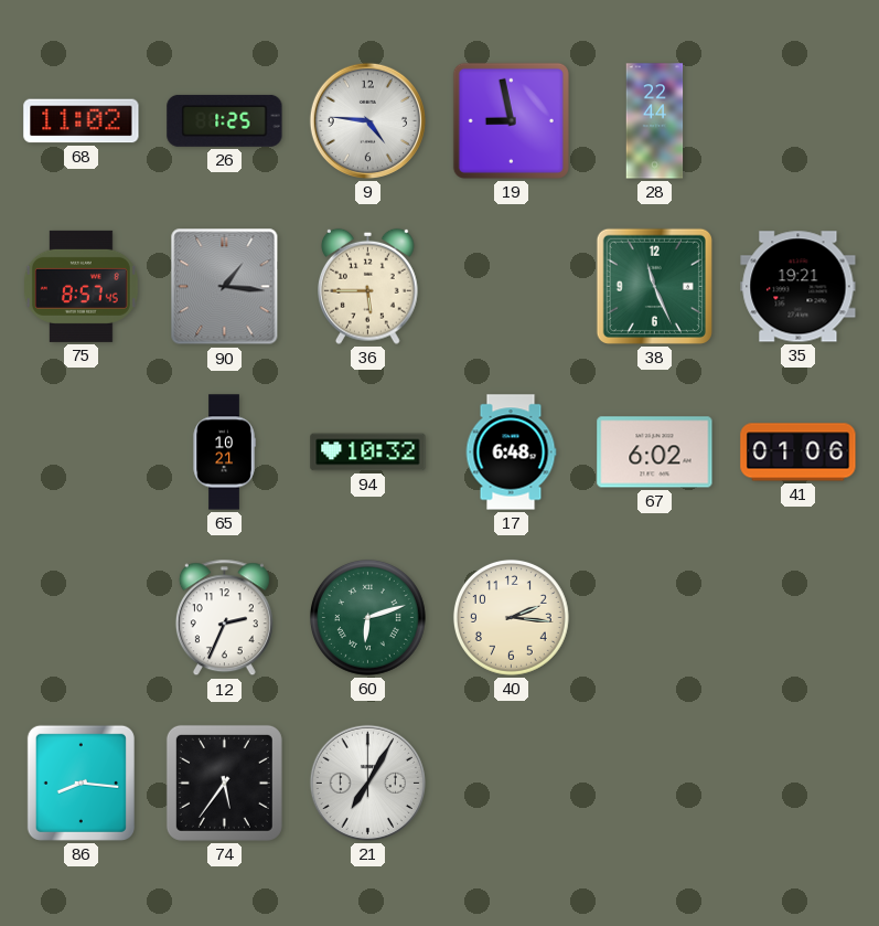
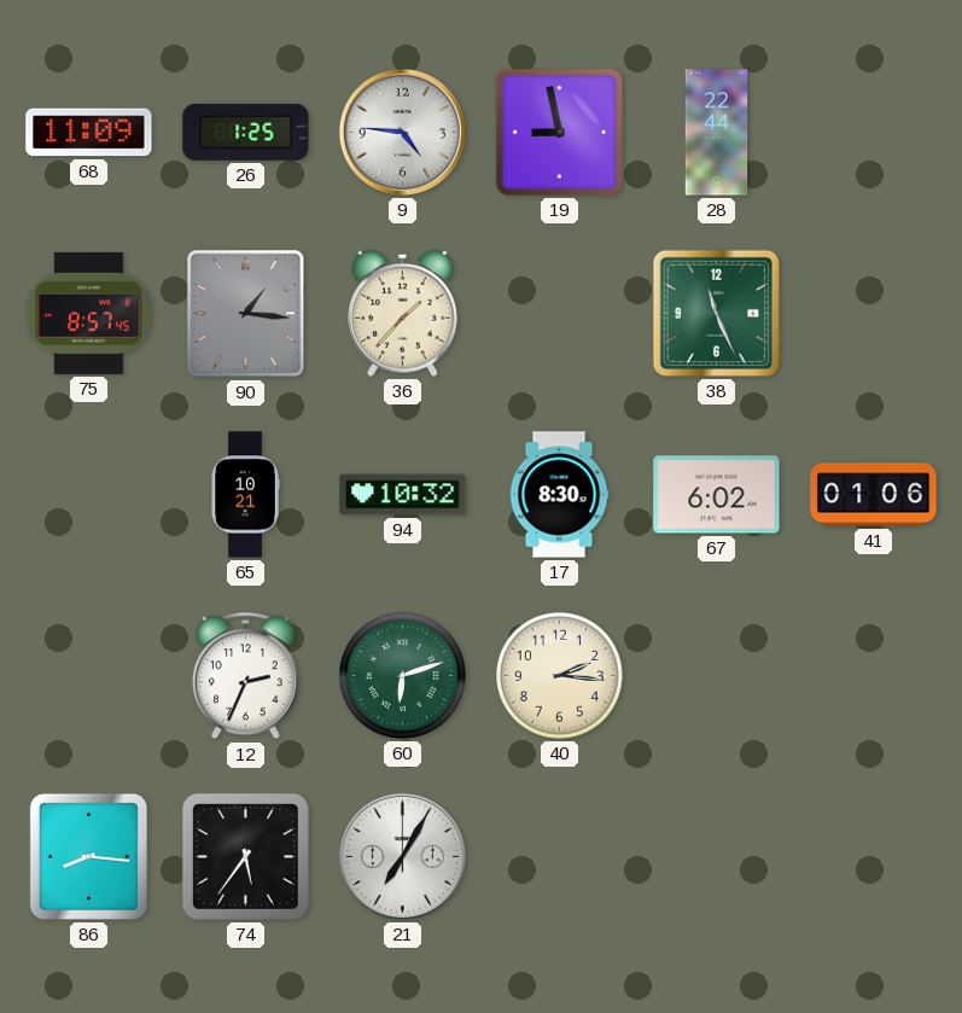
68: 11:02 -> 11:09
36: 5:45 -> 1:37
35: 19:21 -> none
17: 6:48 -> 8:30
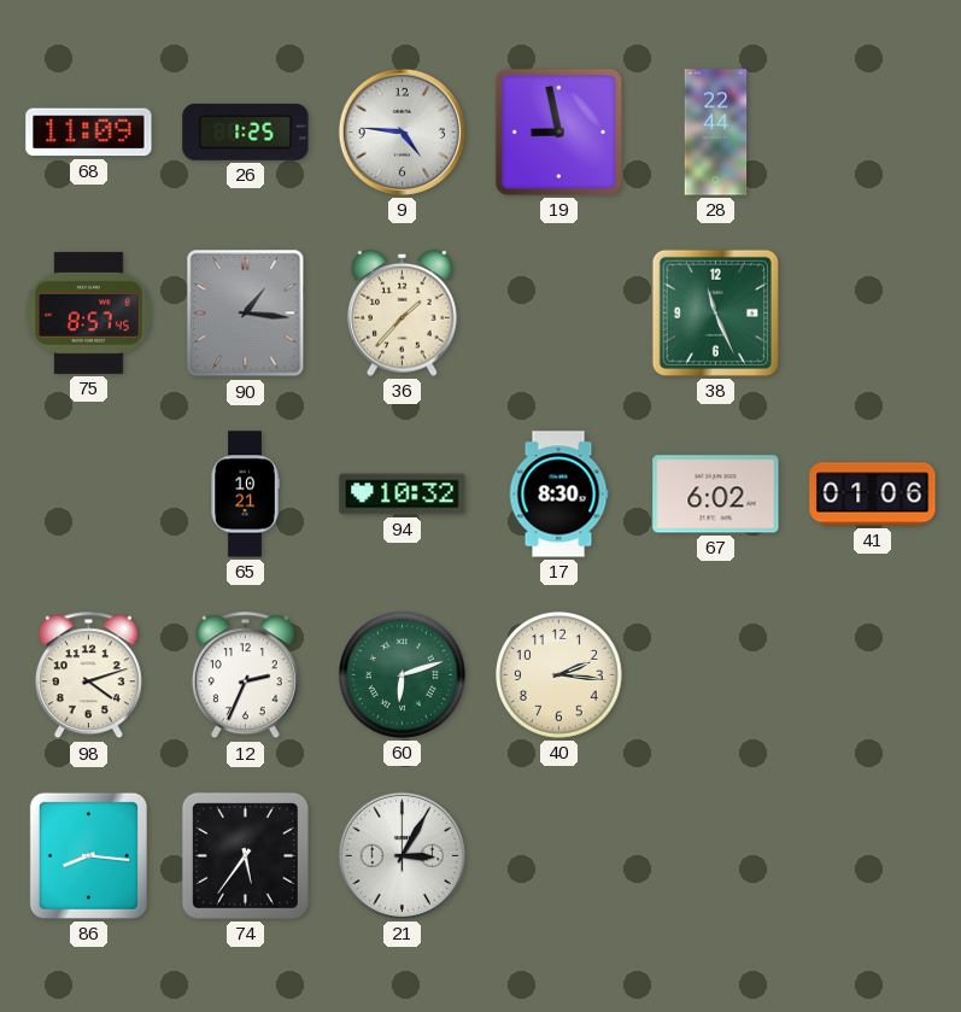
98: none -> 4:12
21: 7:05 -> 3:05
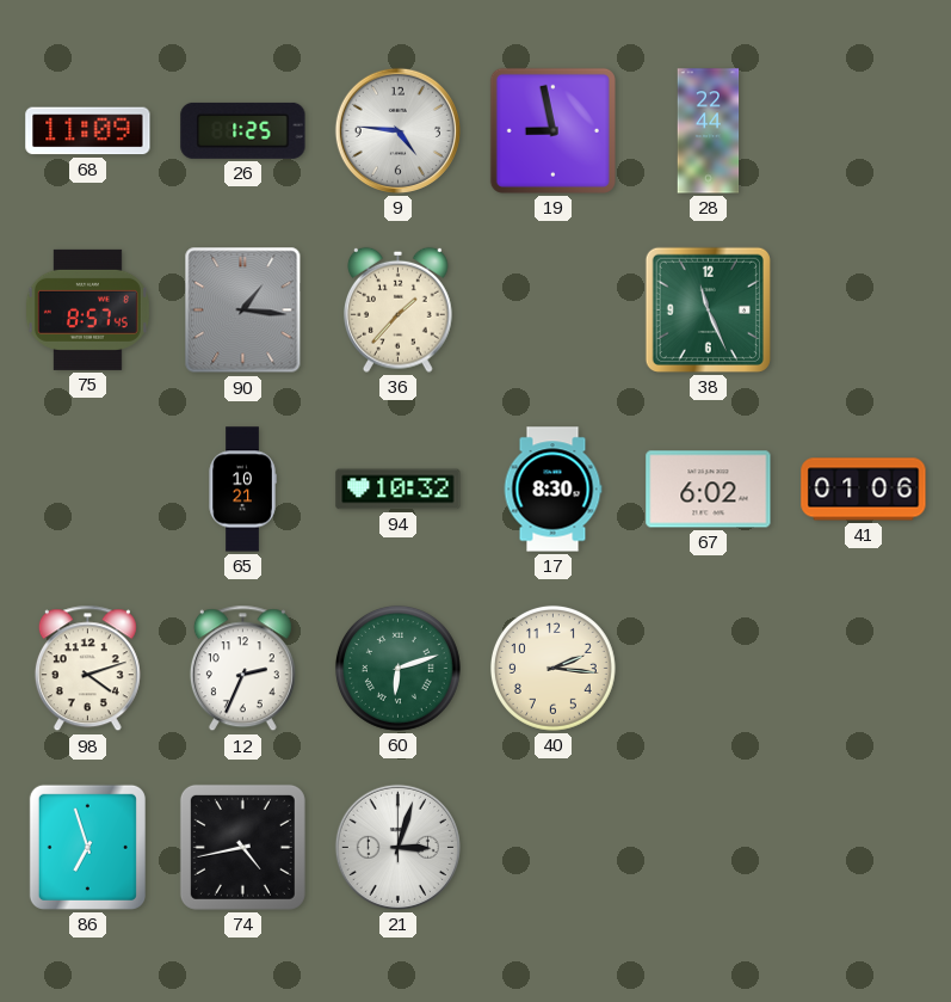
86: 8:16 -> 6:57
74: 5:36 -> 4:43
21: 3:05 -> 3:03
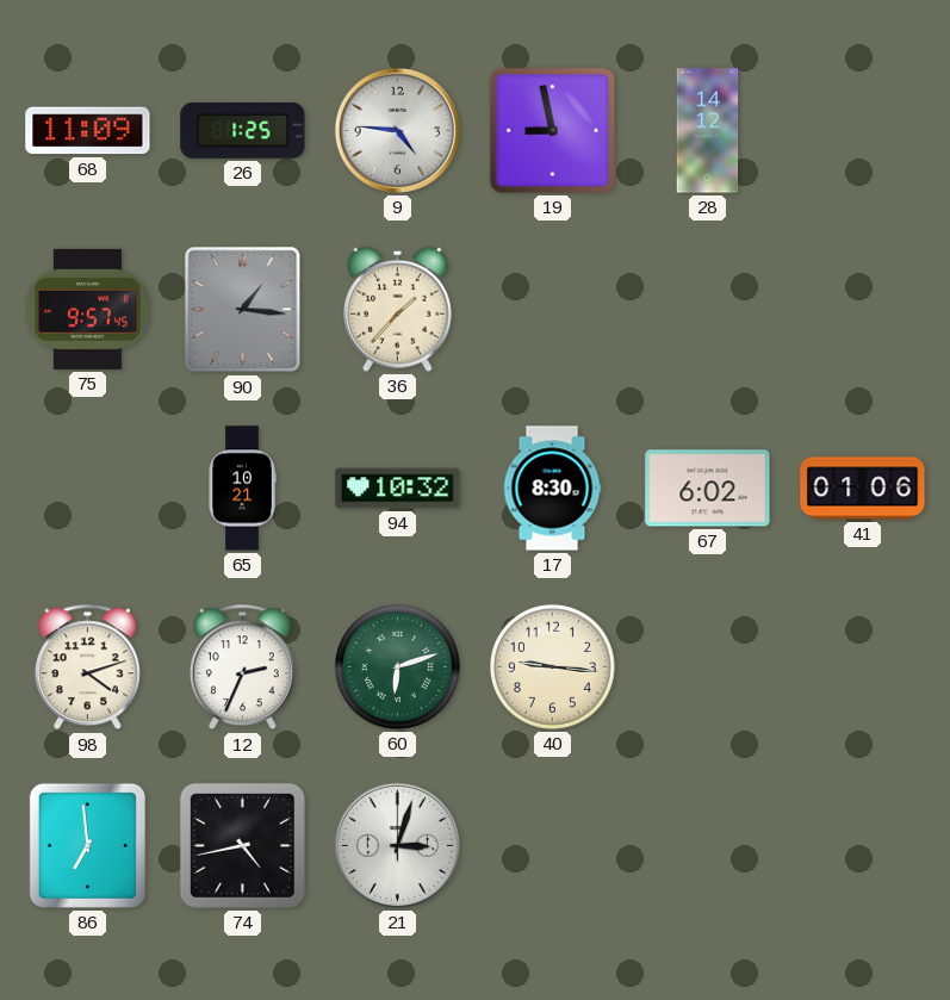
28: 22:44 -> 14:12
75: 8:57 -> 9:57
38: 11:26 -> none
40: 2:16 -> 9:16
86: 6:57 -> 6:59
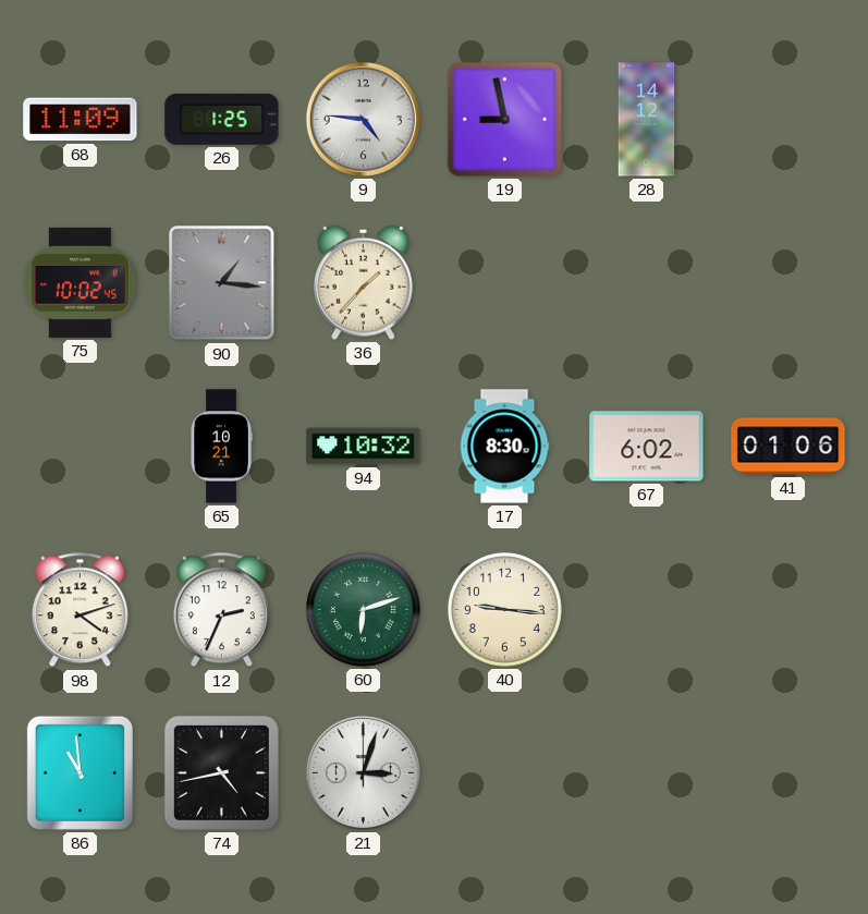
75: 9:57 -> 10:02
86: 6:59 -> 10:59
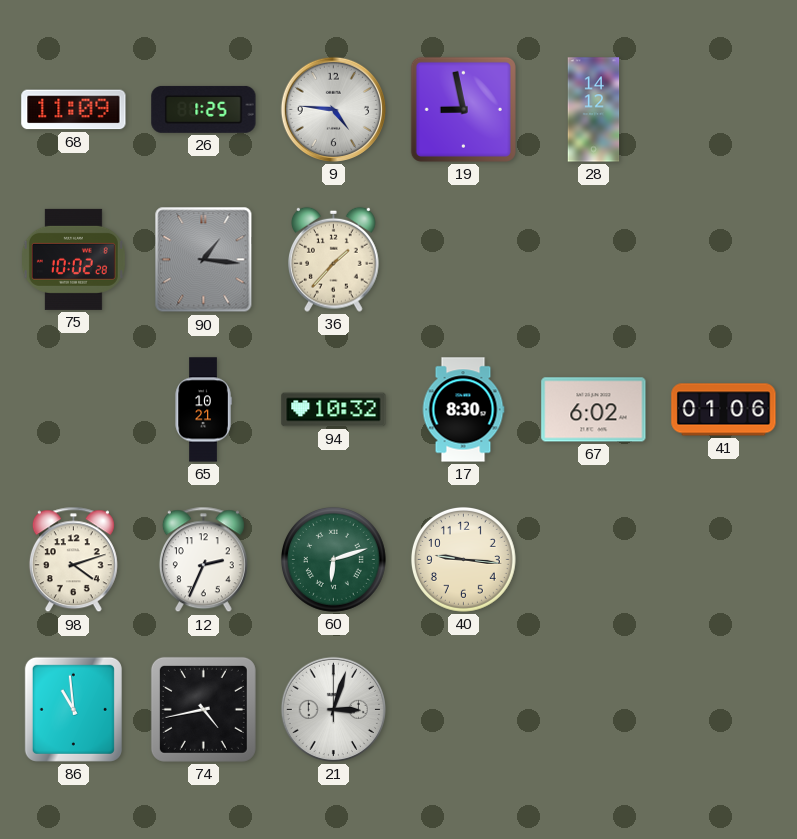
75: 10:02:45 -> 10:02:28
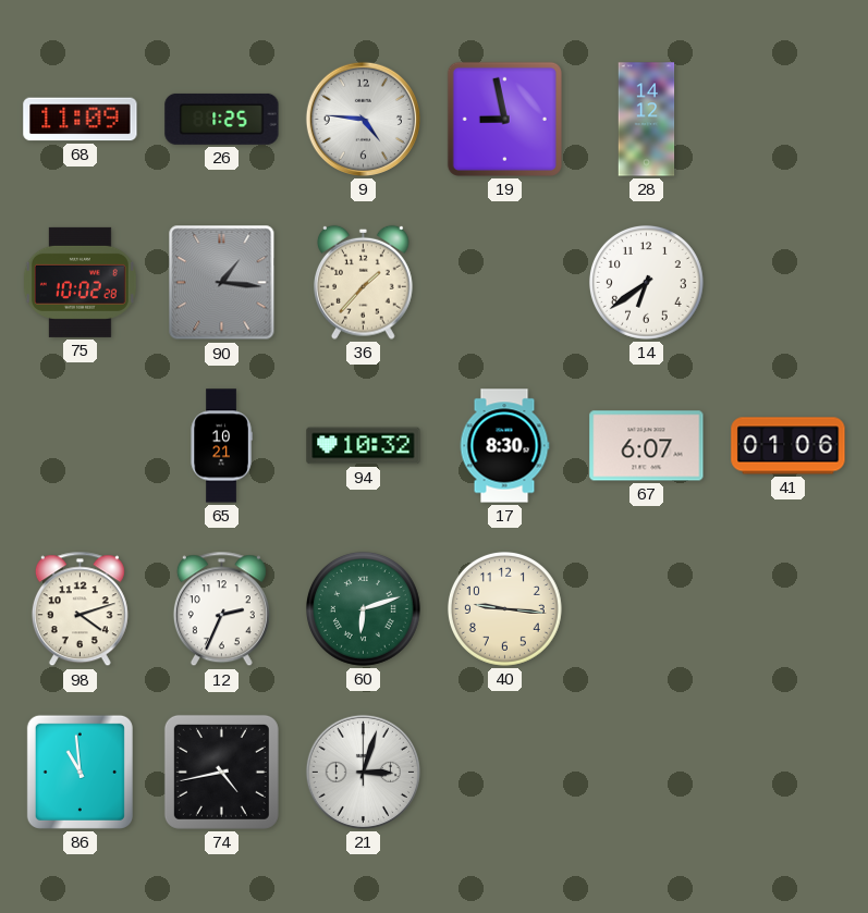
14: none -> 6:39
67: 6:02 -> 6:07
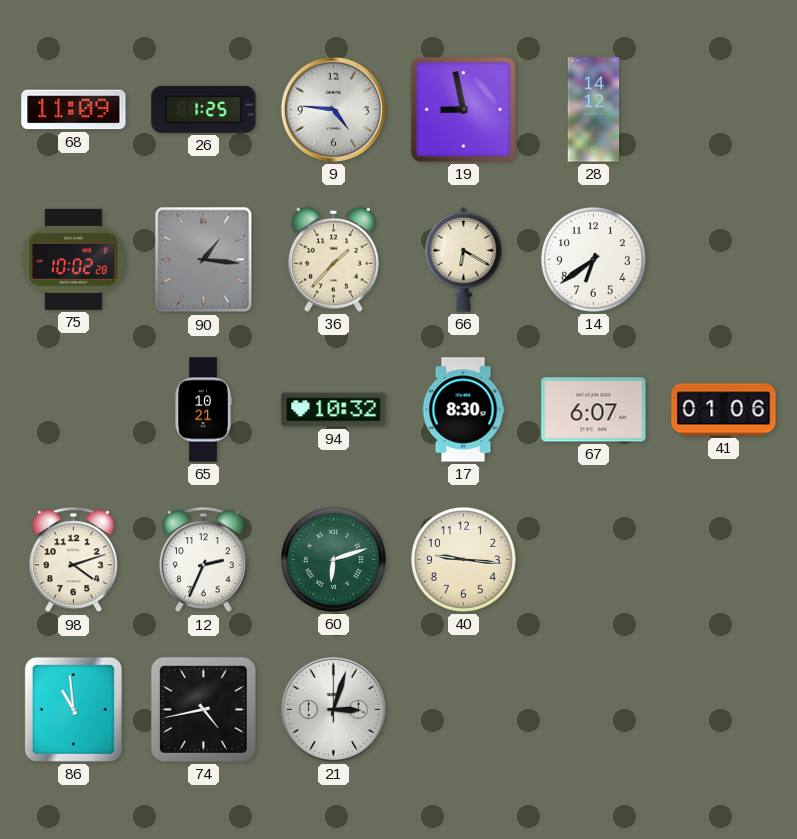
66: none -> 6:20
